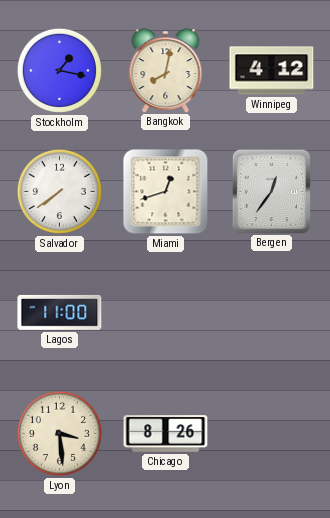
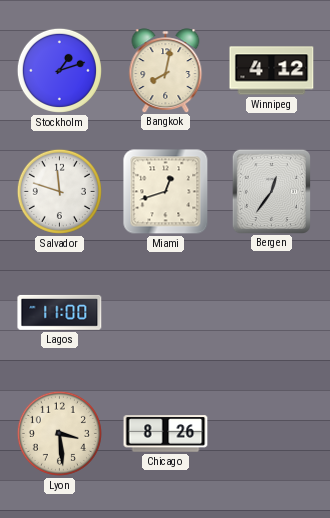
Stockholm: 1:17 -> 1:12
Salvador: 7:39 -> 11:48
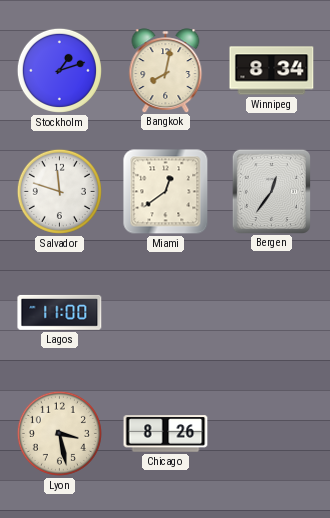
Winnipeg: 4:12 -> 8:34
Miami: 12:42 -> 12:39
Lyon: 3:29 -> 3:28
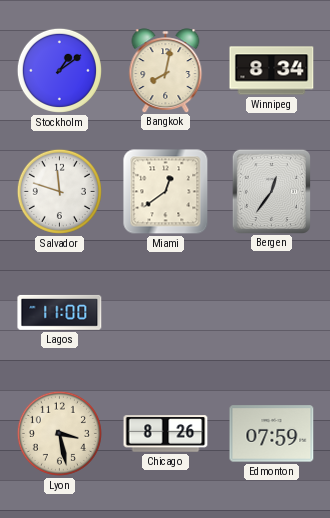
Stockholm: 1:12 -> 1:09
Edmonton: none -> 07:59
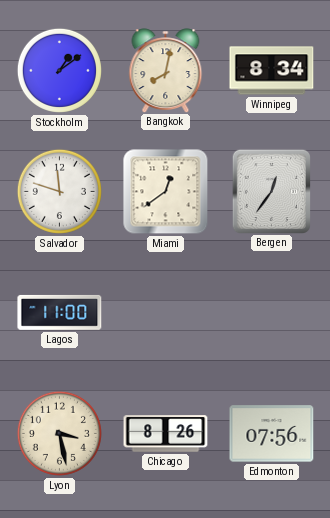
Edmonton: 07:59 -> 07:56
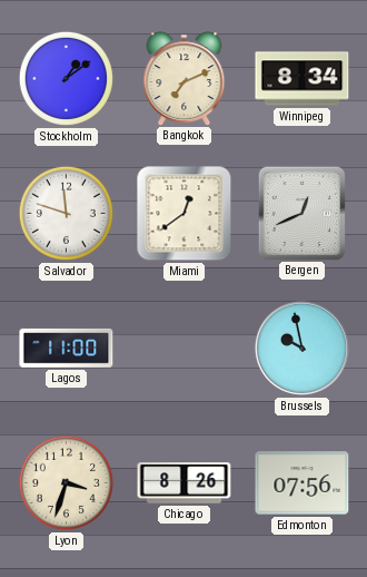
Bangkok: 8:02 -> 7:11
Bergen: 12:36 -> 12:41
Brussels: none -> 9:58
Lyon: 3:28 -> 3:33
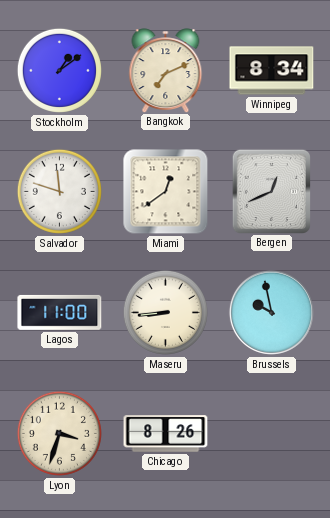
Maseru: none -> 8:44
Edmonton: 07:56 -> none
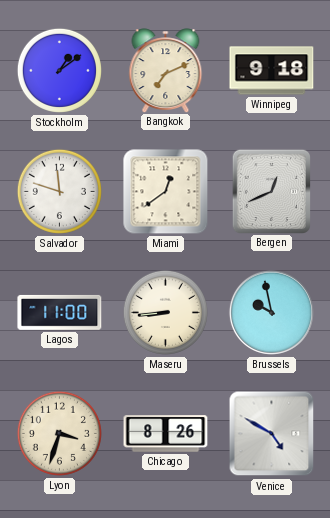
Winnipeg: 8:34 -> 9:18
Venice: none -> 4:50
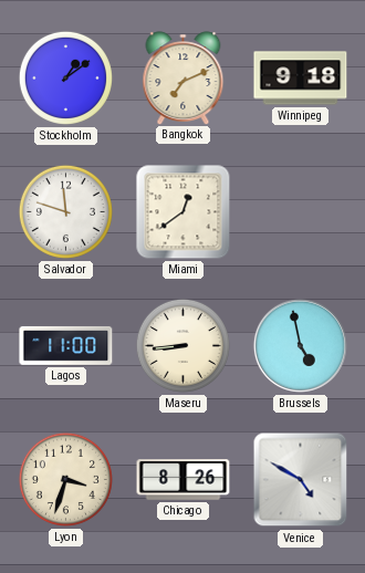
Bergen: 12:41 -> none
Brussels: 9:58 -> 4:58
